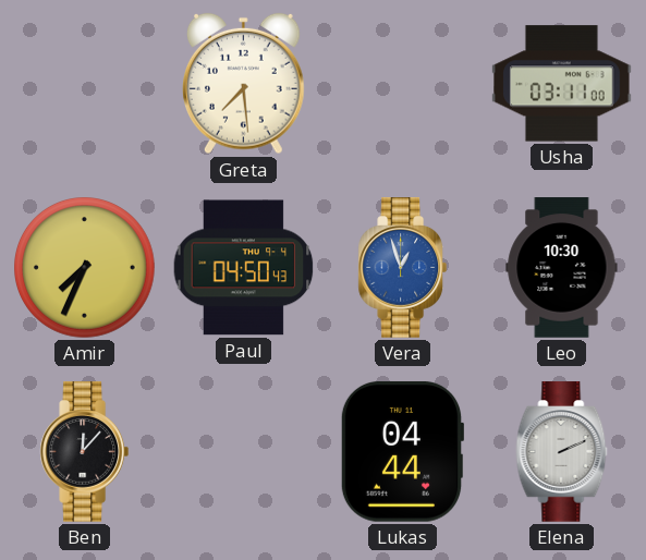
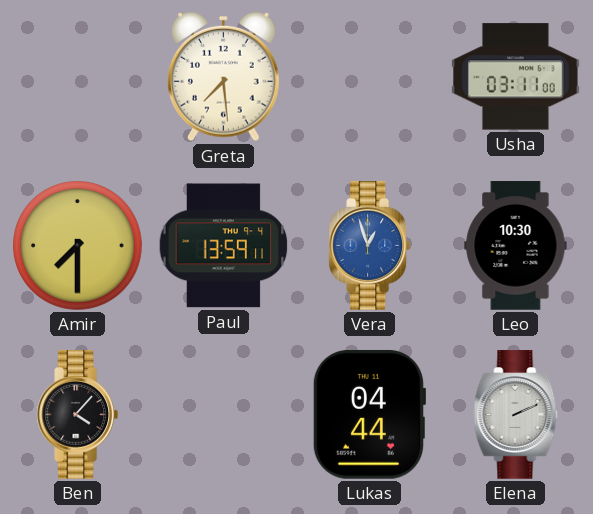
Amir: 7:34 -> 7:30
Paul: 04:50 -> 13:59
Ben: 12:07 -> 4:07
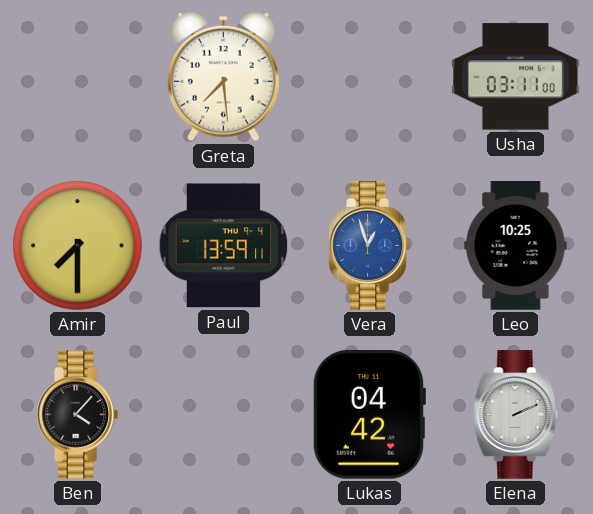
Leo: 10:30 -> 10:25
Lukas: 04:44 -> 04:42
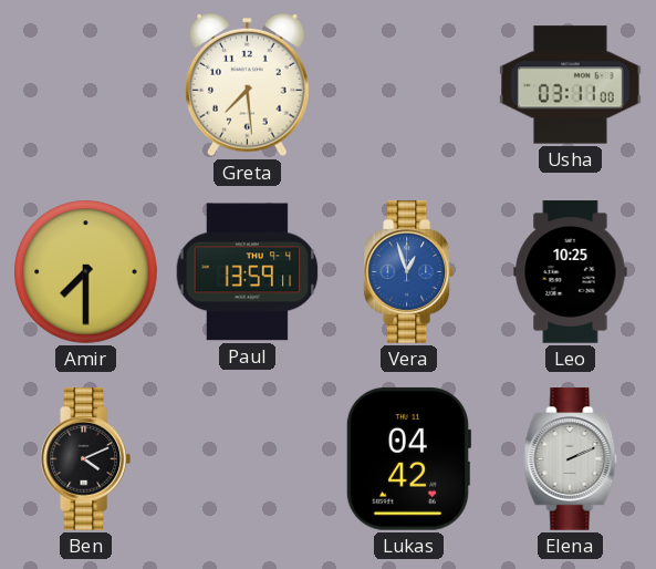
Ben: 4:07 -> 4:11
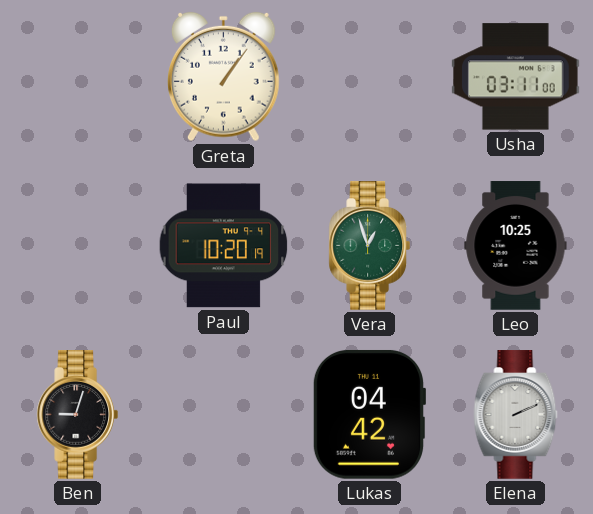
Greta: 7:29 -> 1:06
Amir: 7:30 -> none
Paul: 13:59 -> 10:20
Vera dial: blue -> green
Ben: 4:11 -> 9:03
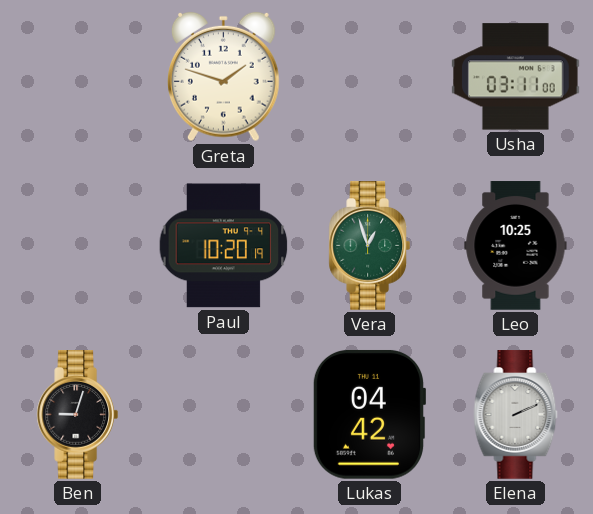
Greta: 1:06 -> 1:48
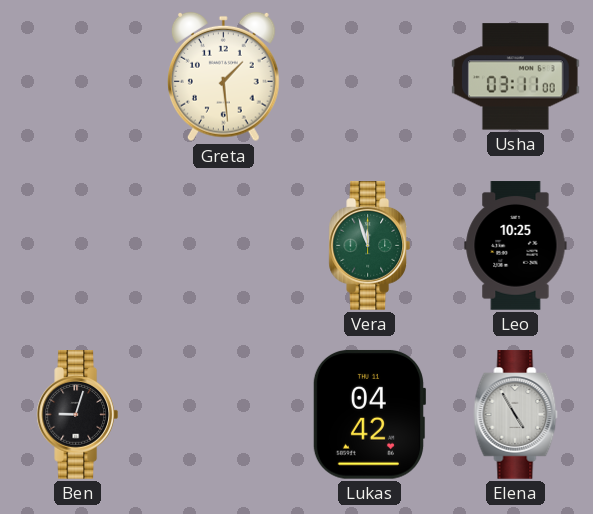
Greta: 1:48 -> 1:29
Paul: 10:20 -> none
Vera: 12:57 -> 11:57
Elena: 2:11 -> 4:55
